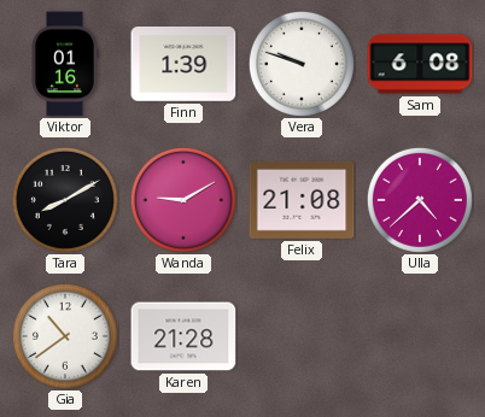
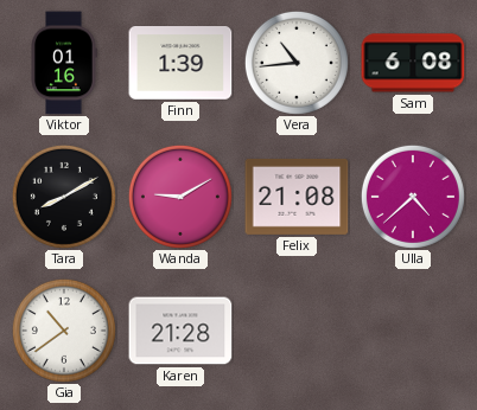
Vera: 9:48 -> 10:44
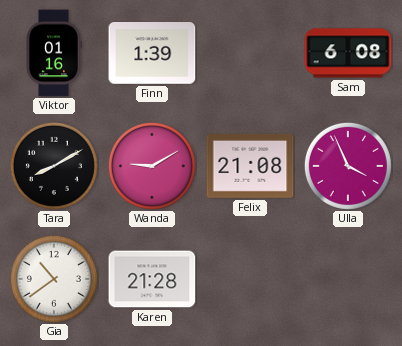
Vera: 10:44 -> none
Ulla: 4:38 -> 3:56
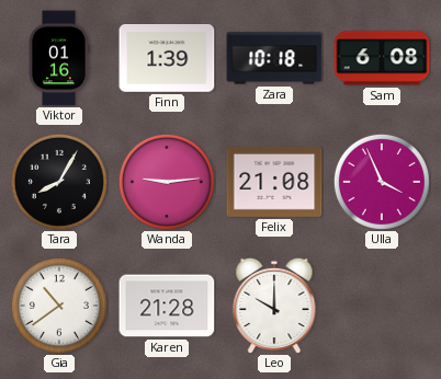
Zara: none -> 10:18
Tara: 8:10 -> 8:05
Wanda: 9:10 -> 9:14
Leo: none -> 10:00
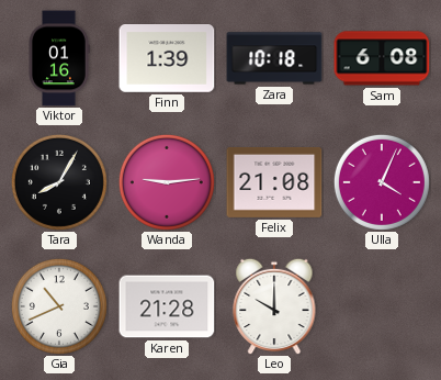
Ulla: 3:56 -> 4:04
Gia: 10:39 -> 10:41
